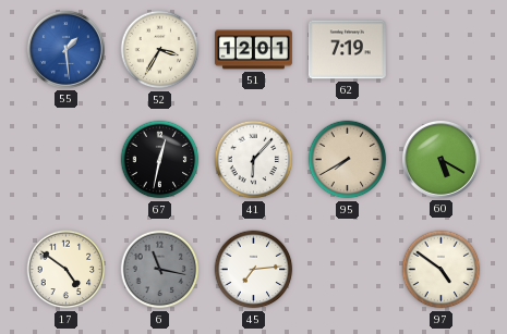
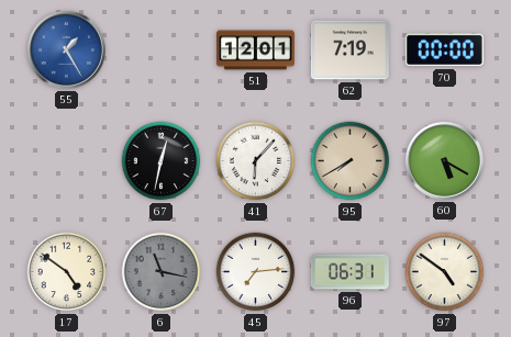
55: 1:29 -> 1:25
52: 3:35 -> none
70: none -> 00:00
96: none -> 06:31
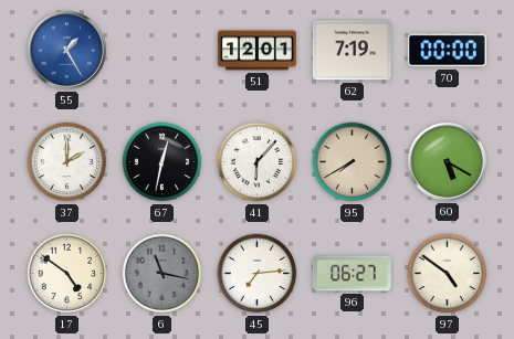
37: none -> 2:00
96: 06:31 -> 06:27
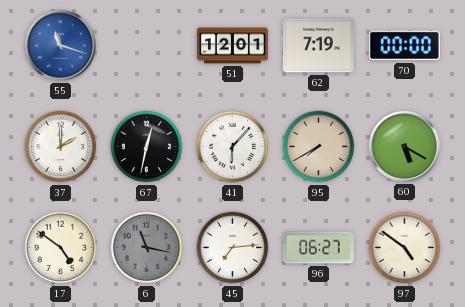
55: 1:25 -> 11:18
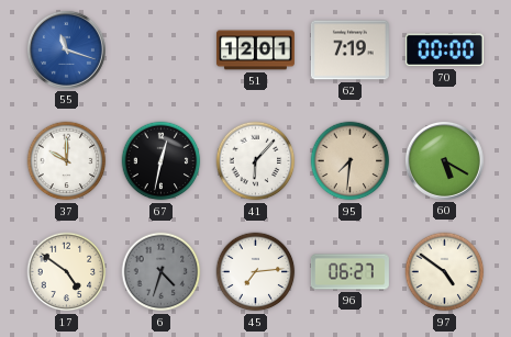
37: 2:00 -> 10:00
95: 7:40 -> 7:31
6: 11:17 -> 4:33
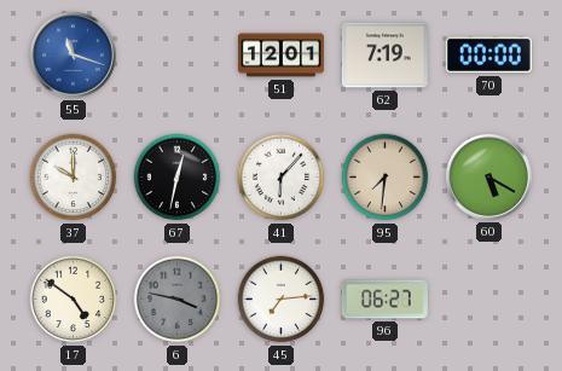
6: 4:33 -> 3:47
97: 4:51 -> none
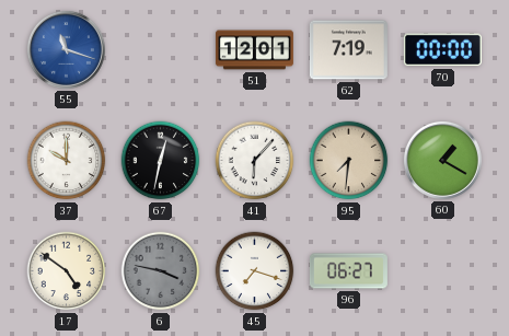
60: 5:20 -> 1:20
45: 7:14 -> 7:18
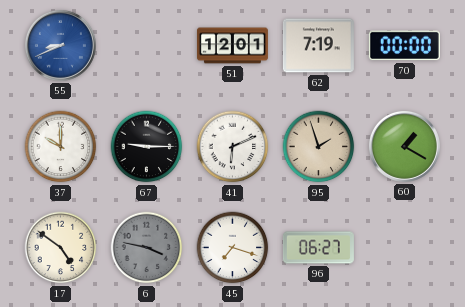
55: 11:18 -> 8:41
67: 12:32 -> 9:15
41: 6:07 -> 6:11
95: 7:31 -> 1:57
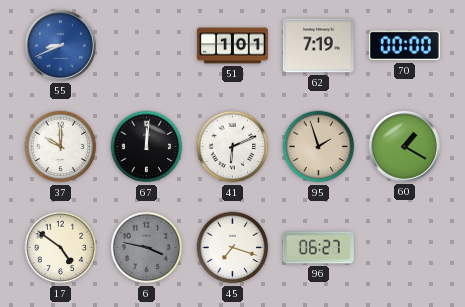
51: 12:01 -> 1:01
67: 9:15 -> 12:01
